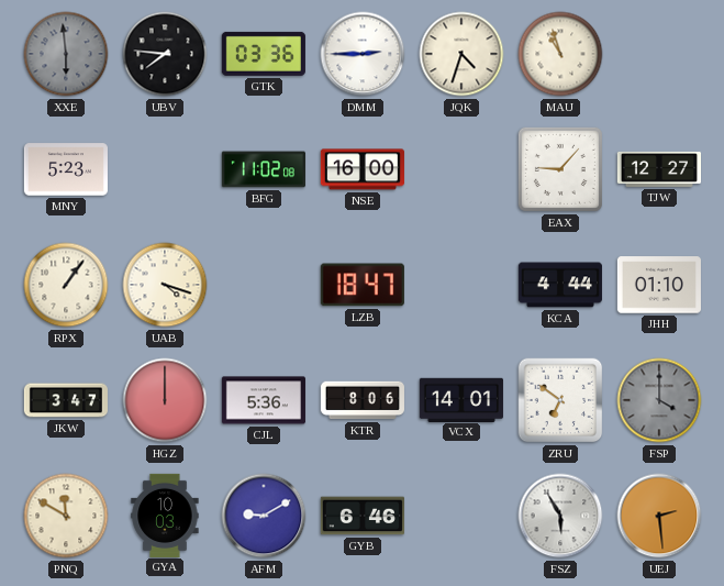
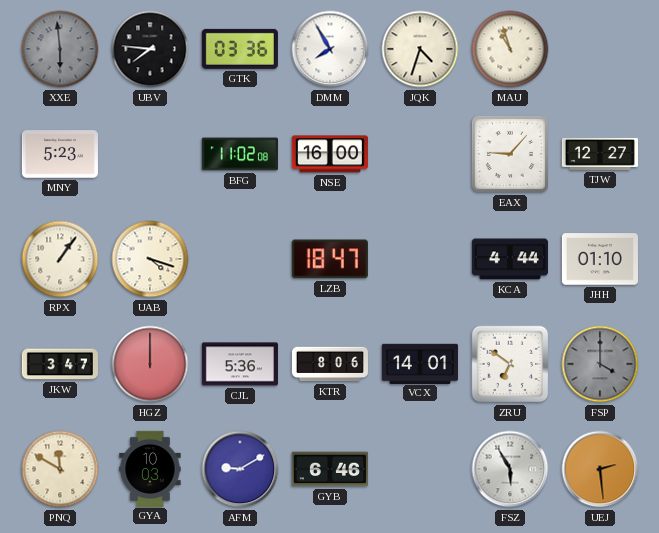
DMM: 2:45 -> 7:55
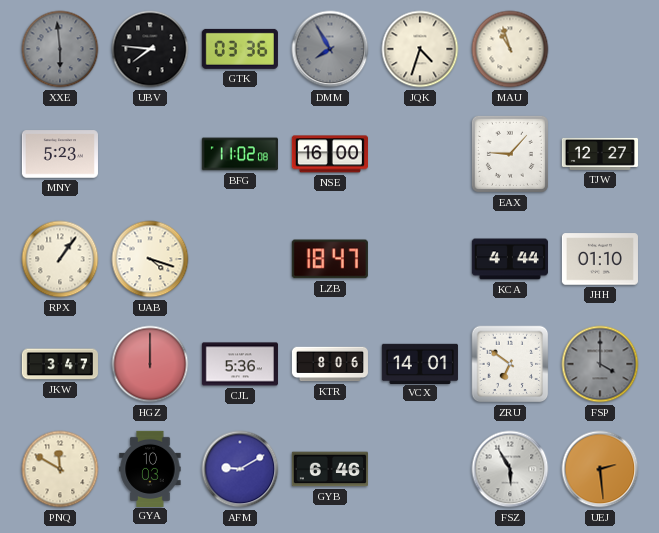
DMM dial: white -> grey
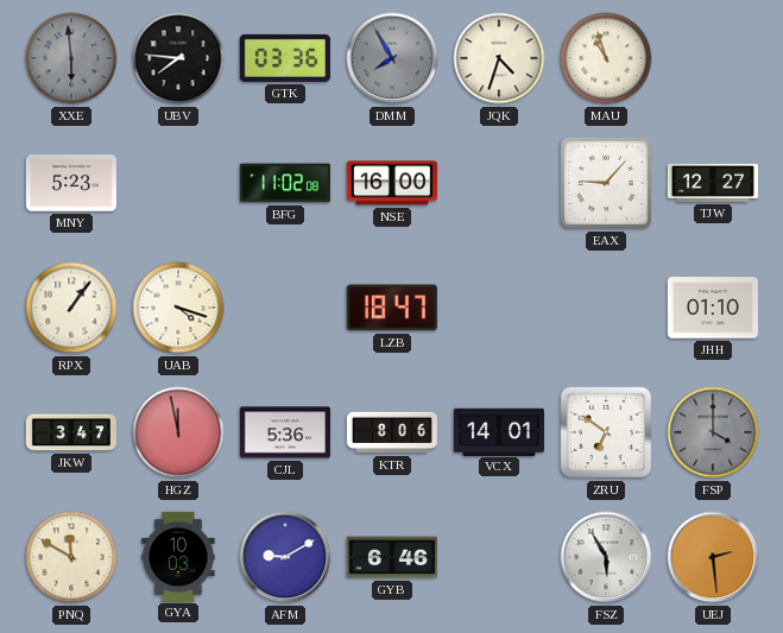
KCA: 4:44 -> none
HGZ: 12:00 -> 11:58
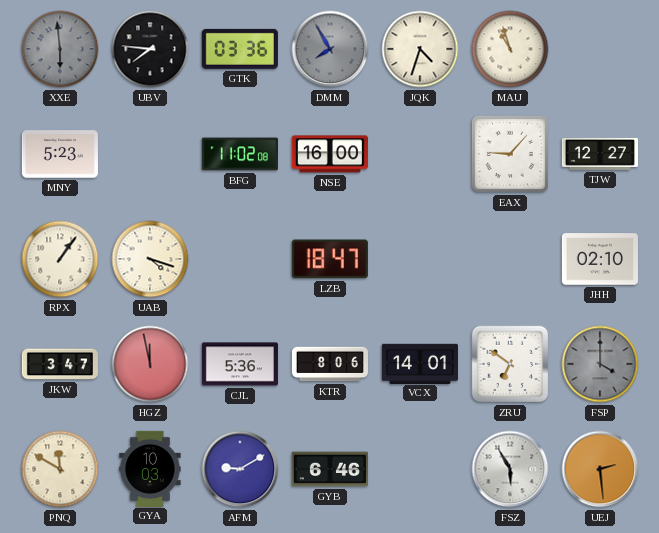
JHH: 01:10 -> 02:10
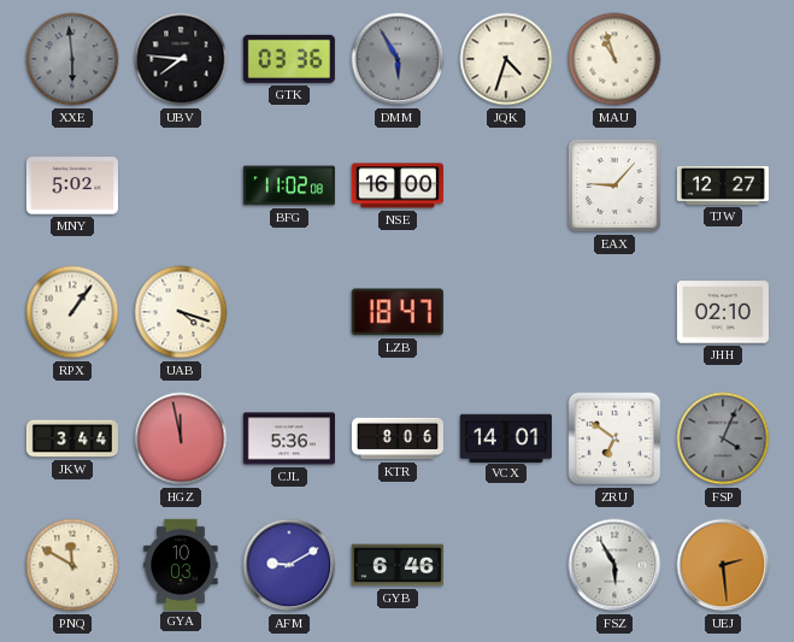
DMM: 7:55 -> 5:55
MNY: 5:23 -> 5:02
JKW: 3:47 -> 3:44
FSP: 4:00 -> 4:04
